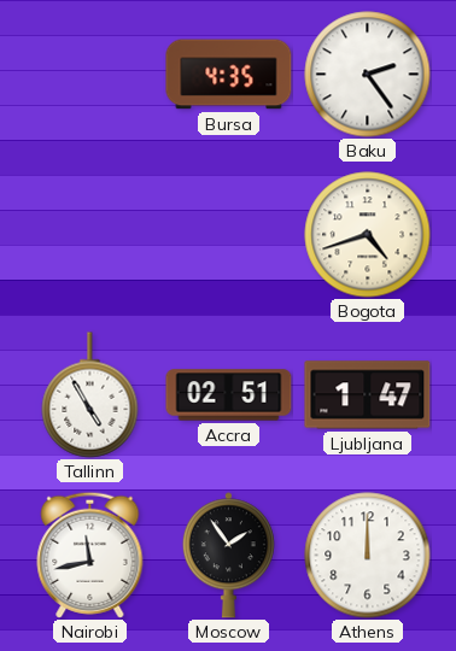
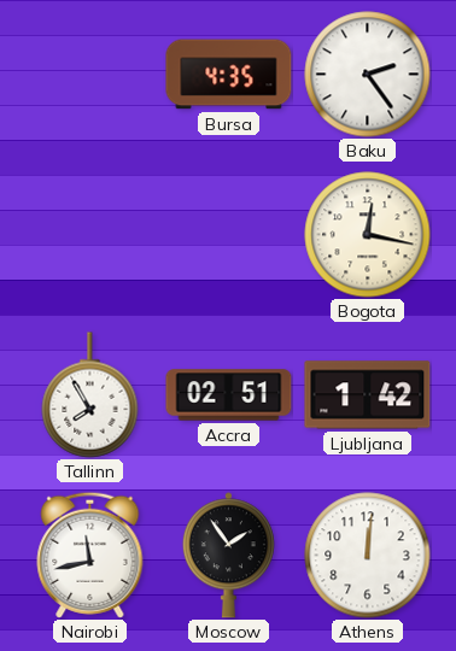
Bogota: 4:42 -> 12:17
Tallinn: 4:55 -> 7:55
Ljubljana: 1:47 -> 1:42
Athens: 12:00 -> 12:01
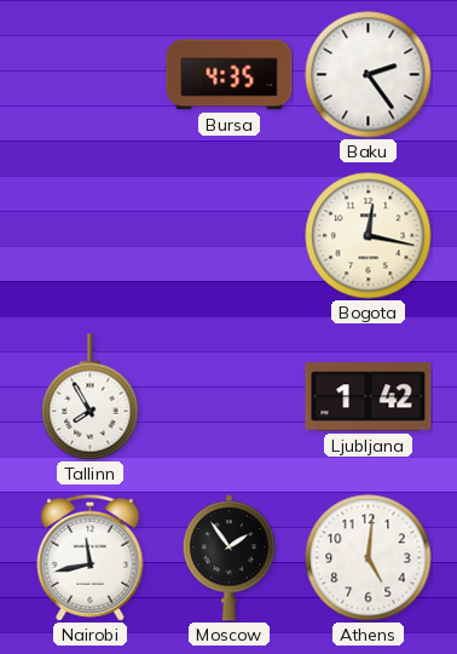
Accra: 02:51 -> none
Athens: 12:01 -> 5:01
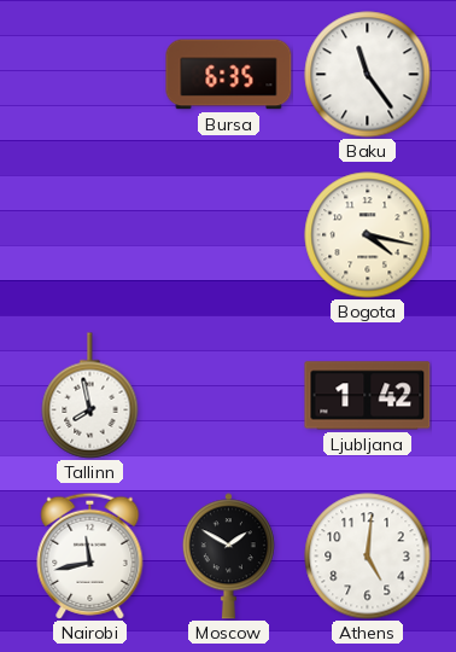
Bursa: 4:35 -> 6:35
Baku: 2:24 -> 11:24
Bogota: 12:17 -> 4:17
Tallinn: 7:55 -> 7:58
Moscow: 1:54 -> 1:50
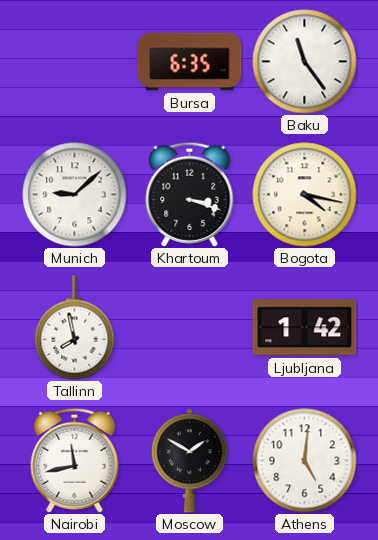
Munich: none -> 9:08
Khartoum: none -> 3:18
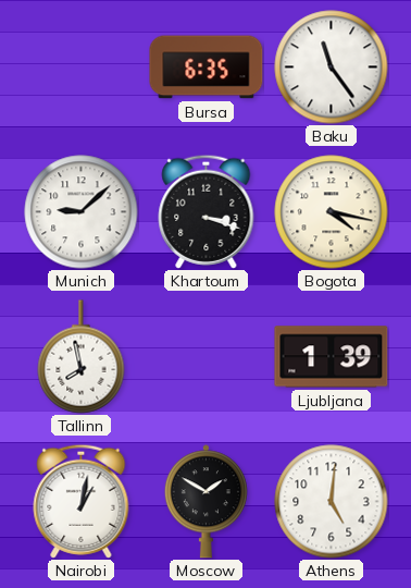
Ljubljana: 1:42 -> 1:39
Nairobi: 11:43 -> 1:02
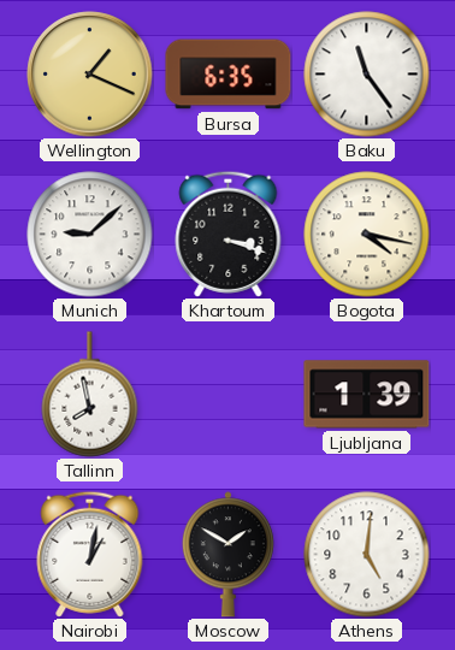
Wellington: none -> 1:19
